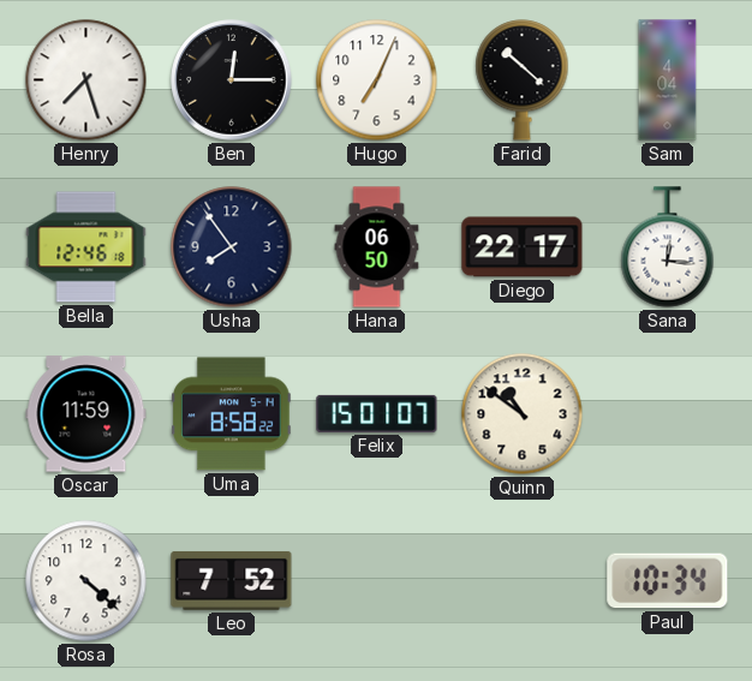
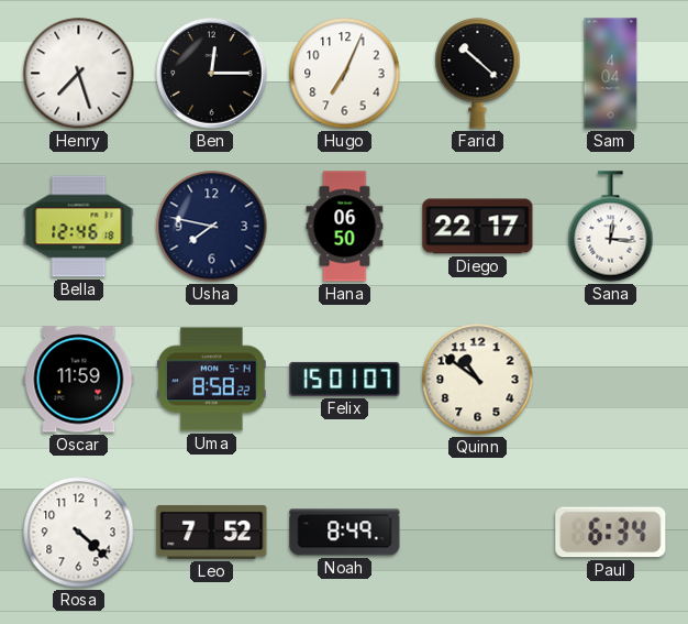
Usha: 7:54 -> 7:47
Noah: none -> 8:49
Paul: 10:34 -> 6:34
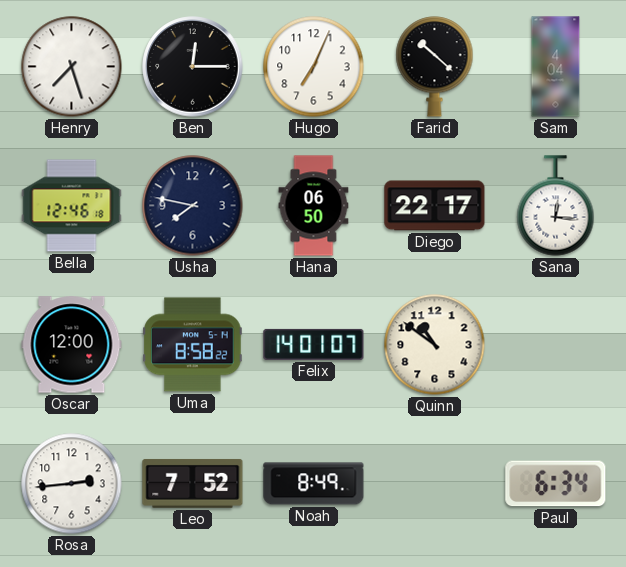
Oscar: 11:59 -> 12:00
Felix: 15:01 -> 14:01
Rosa: 4:22 -> 2:44
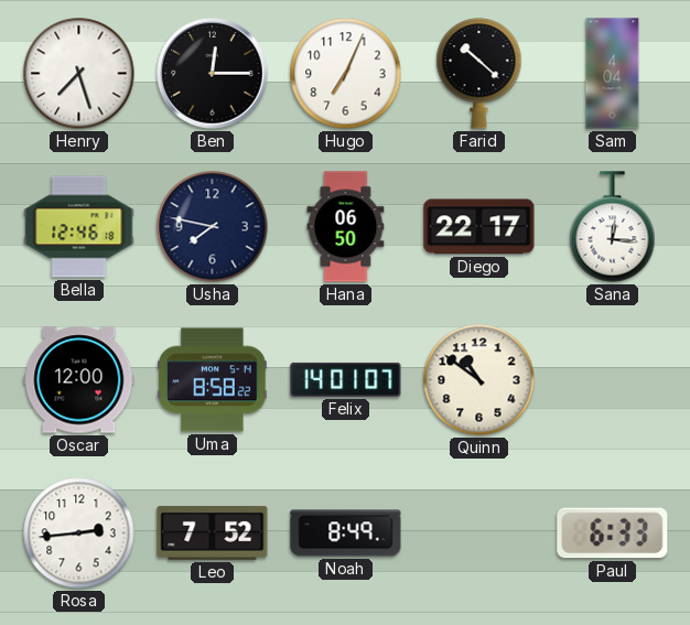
Paul: 6:34 -> 6:33
